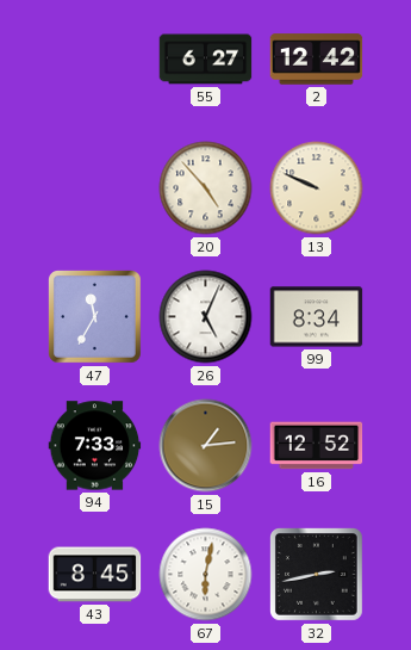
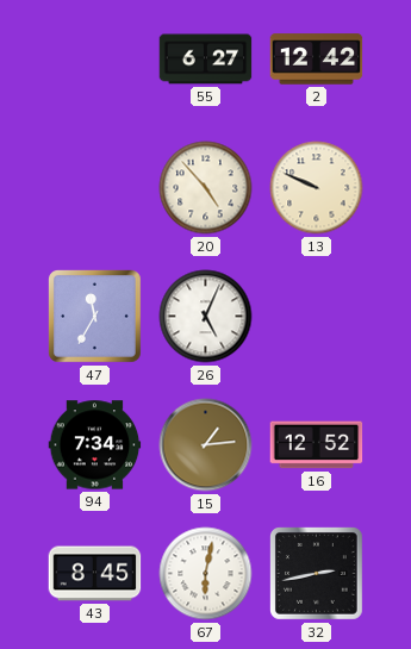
99: 8:34 -> none
94: 7:33 -> 7:34
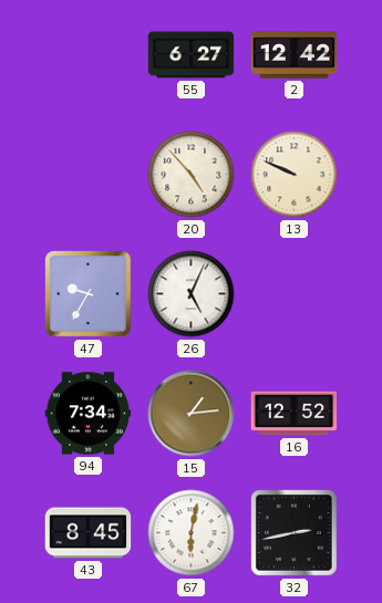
47: 11:35 -> 9:35
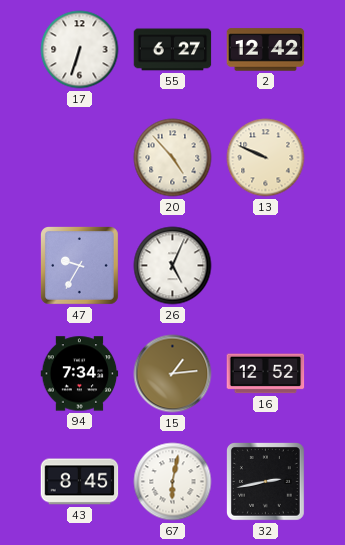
17: none -> 6:33
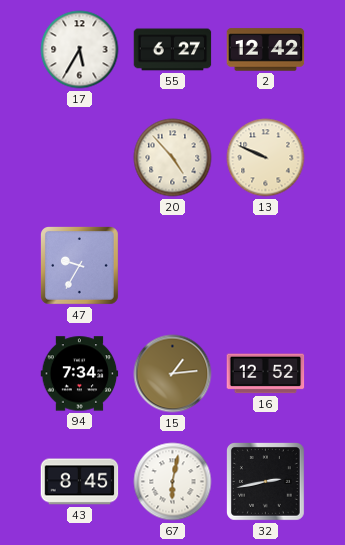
17: 6:33 -> 5:35
26: 5:04 -> none
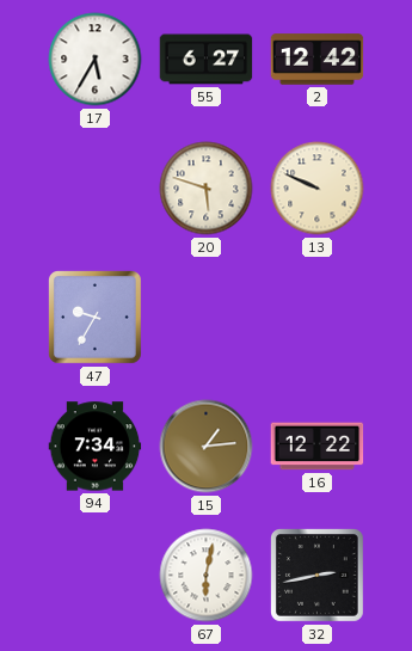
20: 4:53 -> 5:48
16: 12:52 -> 12:22
43: 8:45 -> none
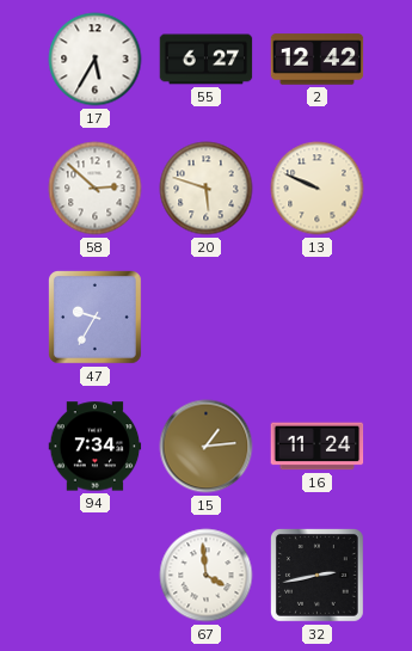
58: none -> 2:52
16: 12:22 -> 11:24
67: 6:02 -> 3:59
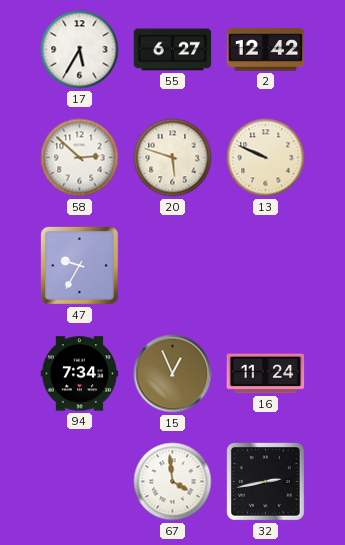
15: 1:14 -> 12:56
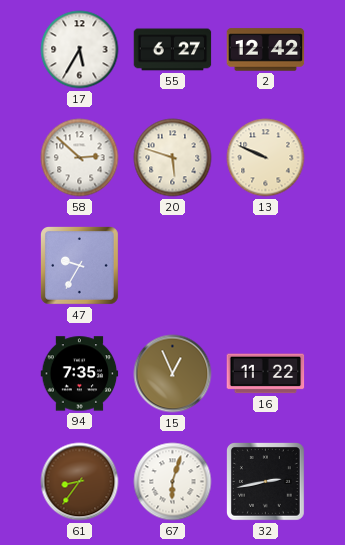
94: 7:34 -> 7:35
16: 11:24 -> 11:22
61: none -> 8:36
67: 3:59 -> 6:03
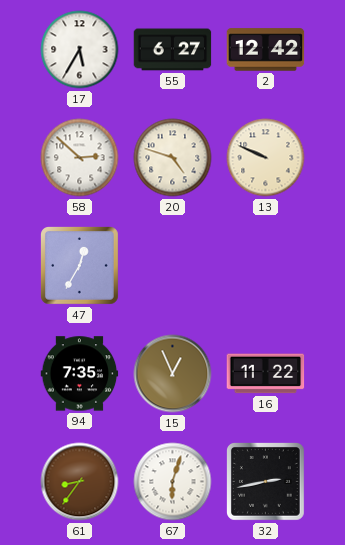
20: 5:48 -> 4:48
47: 9:35 -> 12:35
